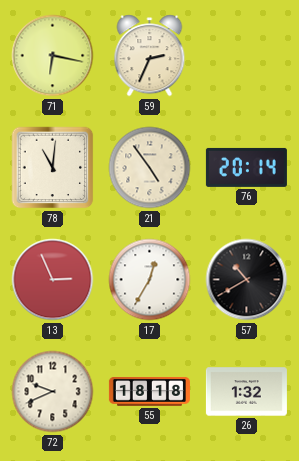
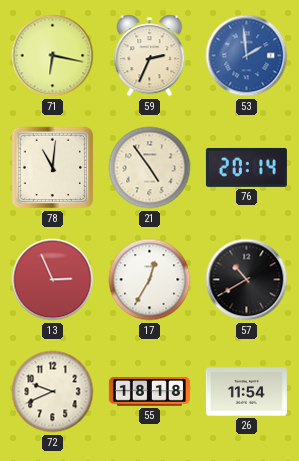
53: none -> 1:59
26: 1:32 -> 11:54
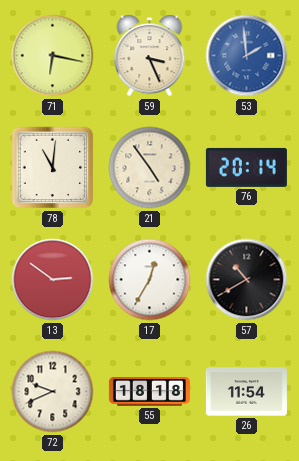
59: 2:34 -> 3:26
13: 2:56 -> 2:51
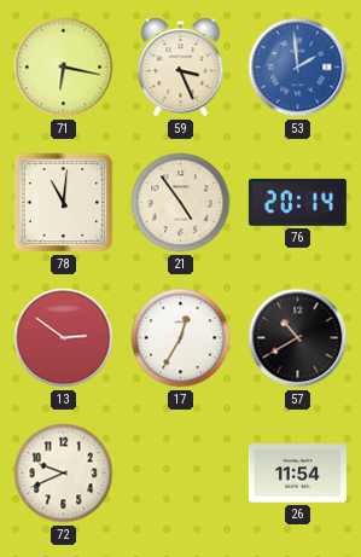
55: 18:18 -> none
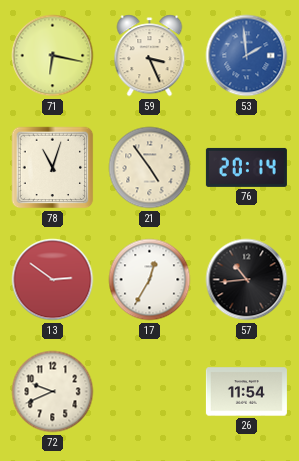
78: 11:01 -> 11:03
57: 10:40 -> 10:44
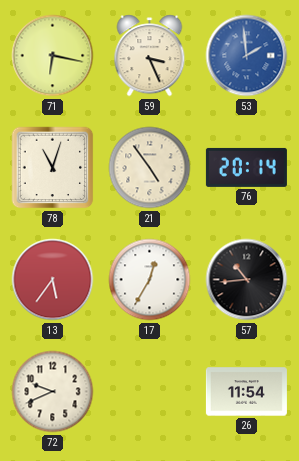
13: 2:51 -> 5:36
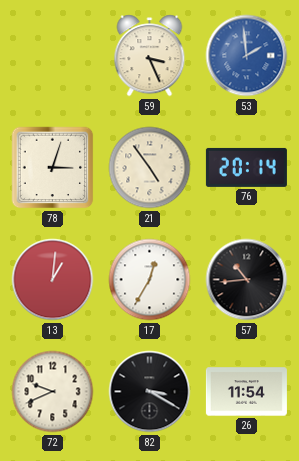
71: 6:17 -> none
78: 11:03 -> 3:03
13: 5:36 -> 1:01
82: none -> 3:20
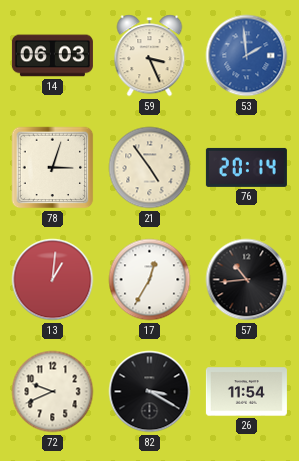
14: none -> 06:03
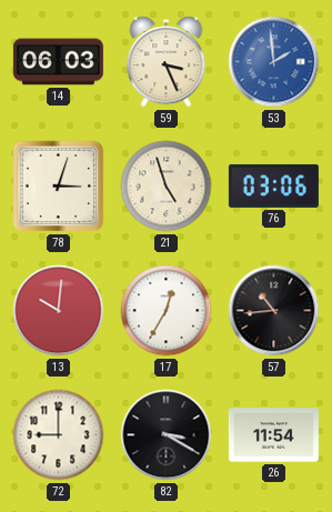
21: 4:54 -> 4:57
76: 20:14 -> 03:06
13: 1:01 -> 10:01
72: 9:41 -> 9:00
